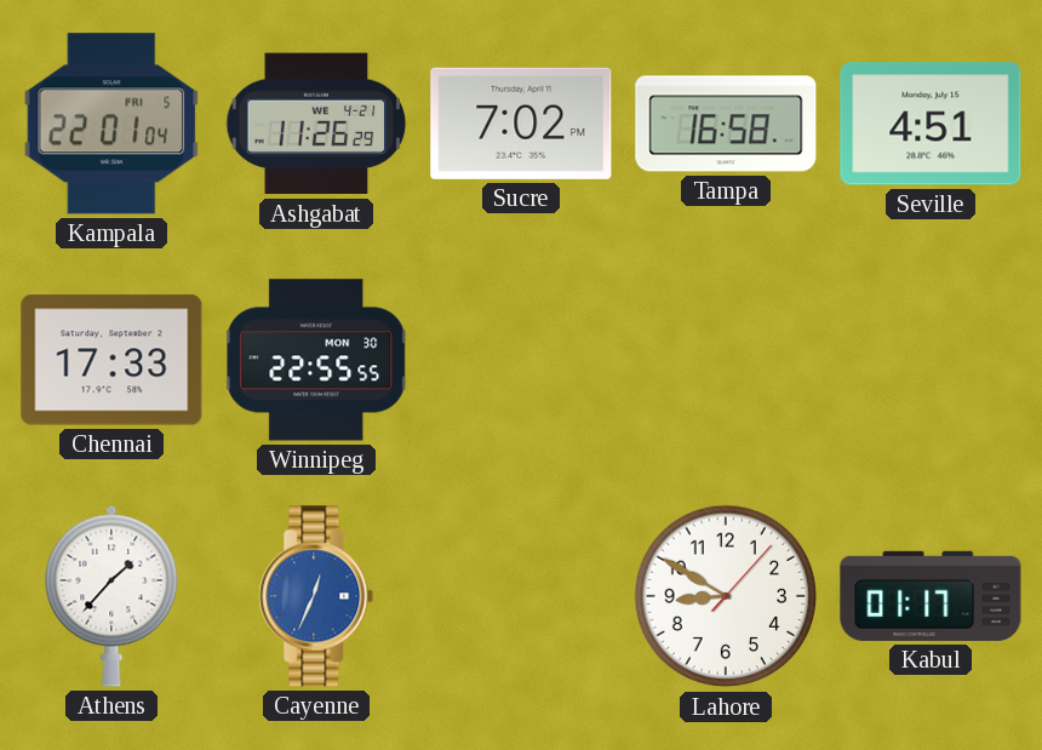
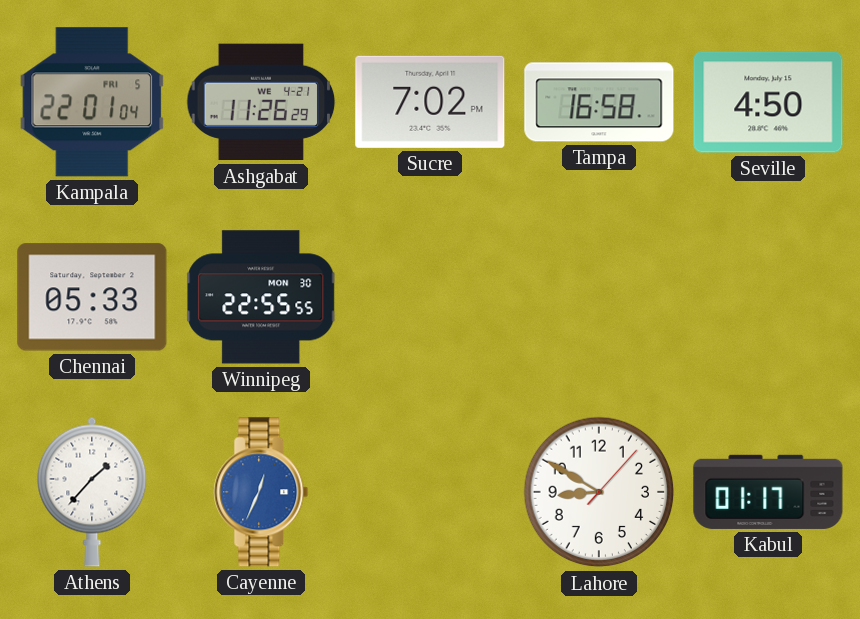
Seville: 4:51 -> 4:50
Chennai: 17:33 -> 05:33
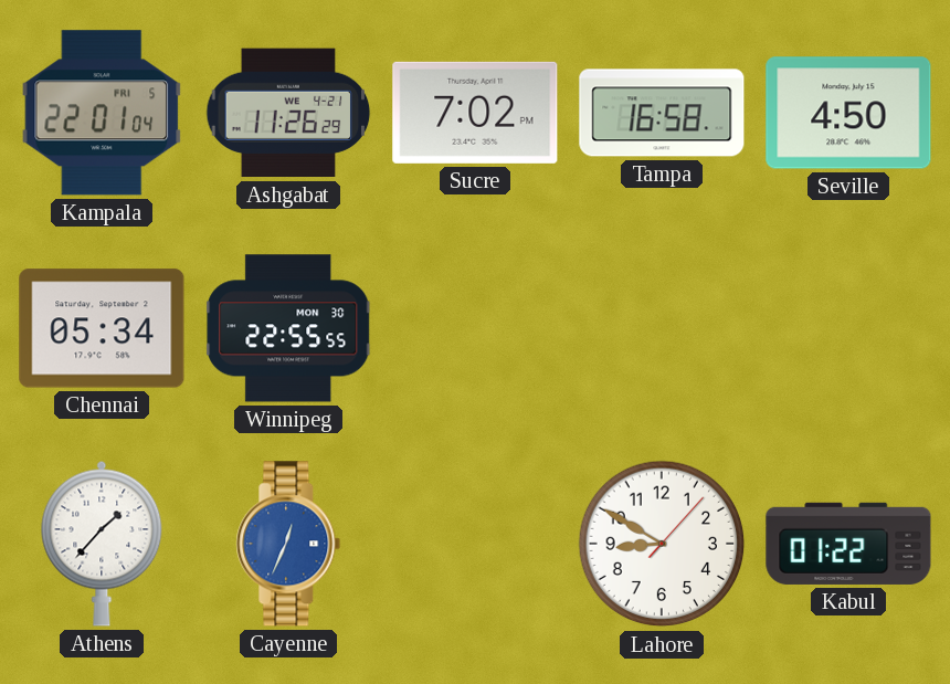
Chennai: 05:33 -> 05:34
Kabul: 01:17 -> 01:22
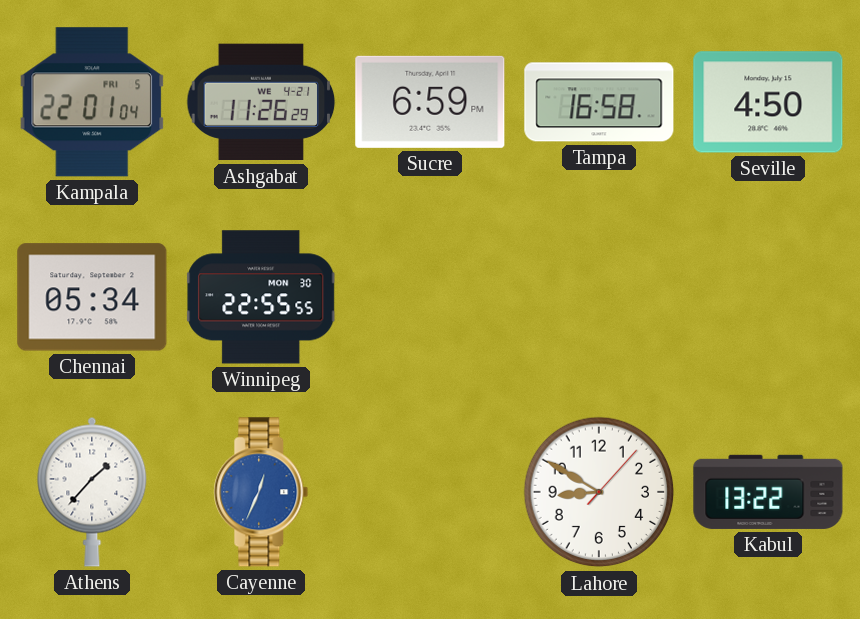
Sucre: 7:02 -> 6:59
Kabul: 01:22 -> 13:22
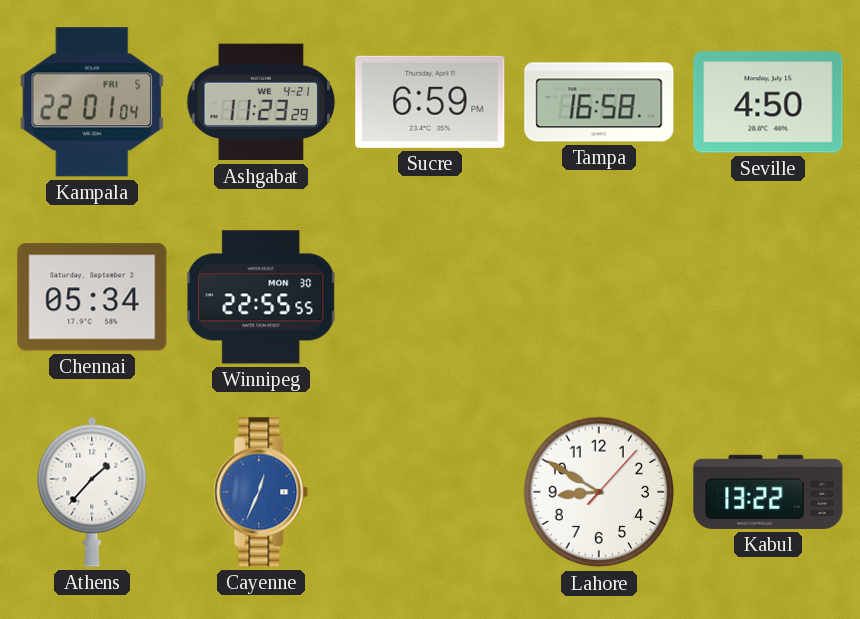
Ashgabat: 11:26 -> 11:23
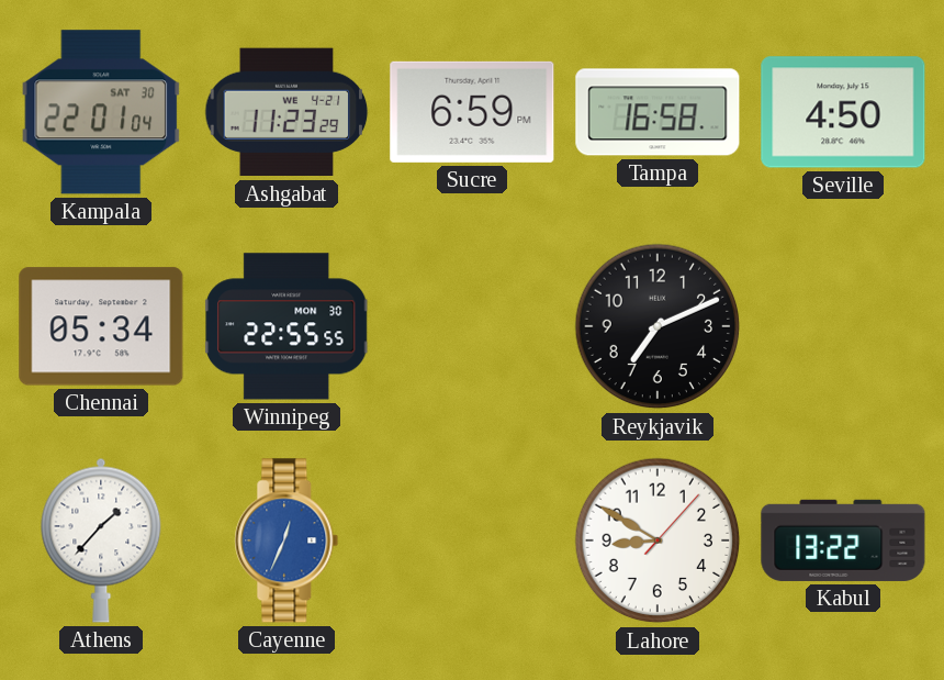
Kampala date: FRI 5 -> SAT 30
Reykjavik: none -> 7:11
